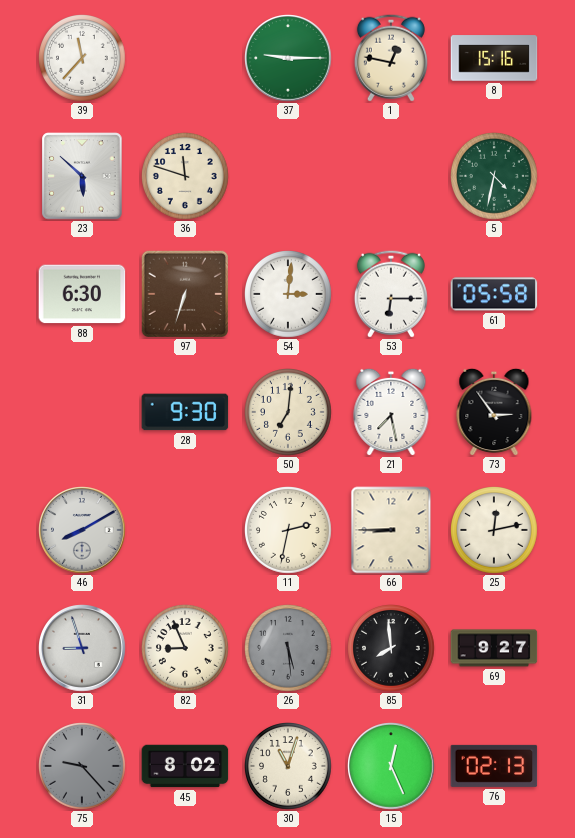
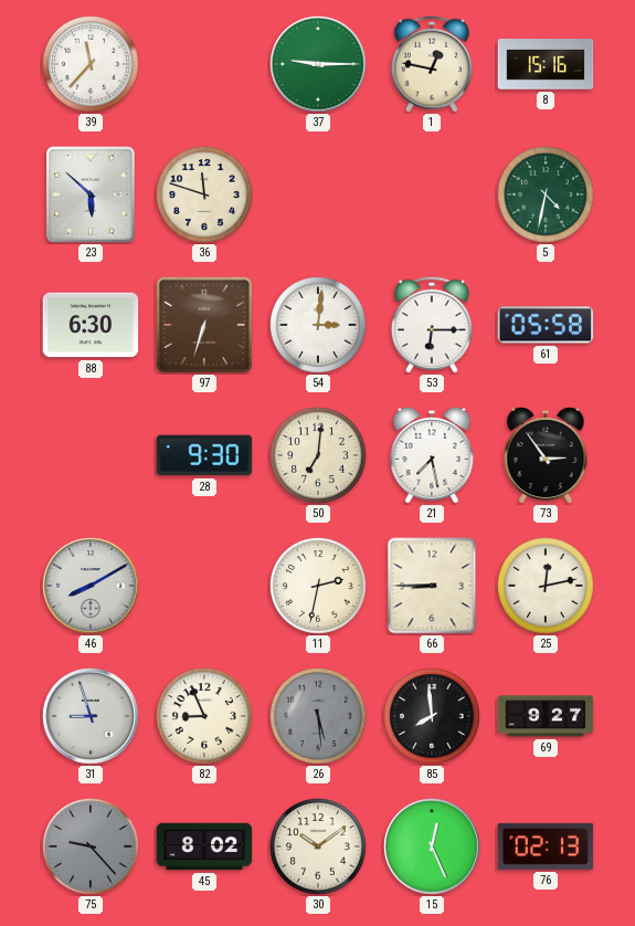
30: 11:03 -> 10:09
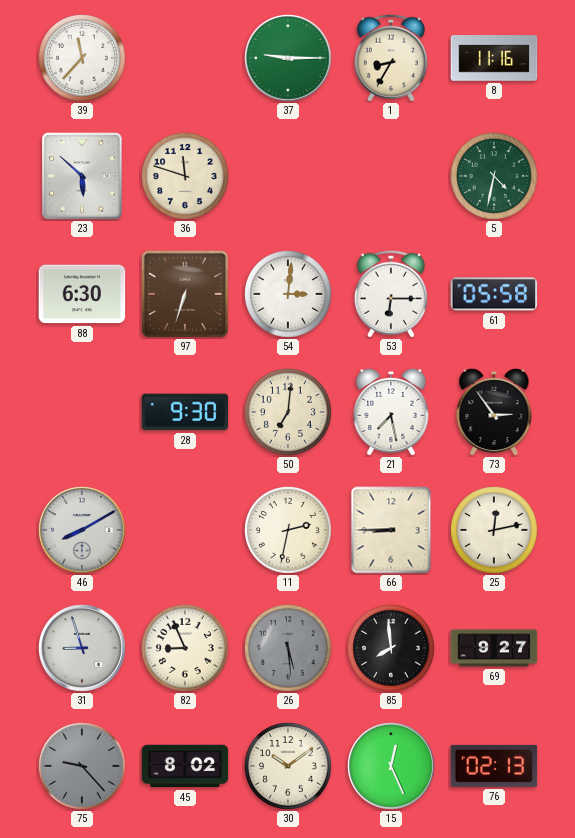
1: 12:47 -> 8:35
8: 15:16 -> 11:16
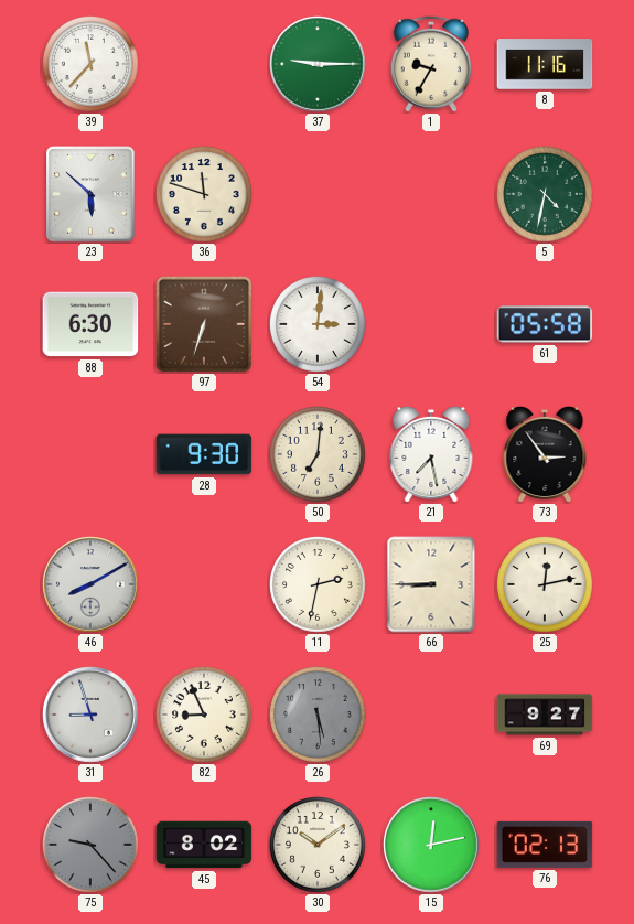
1: 8:35 -> 9:35
53: 6:15 -> none
85: 7:59 -> none
15: 12:26 -> 12:13
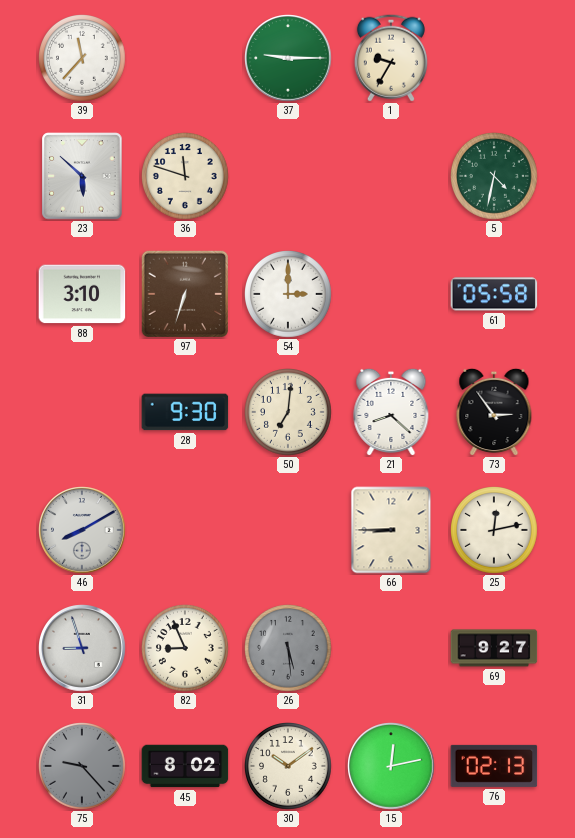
8: 11:16 -> none
88: 6:30 -> 3:10
54: 3:01 -> 3:00
21: 7:28 -> 8:22
11: 2:32 -> none
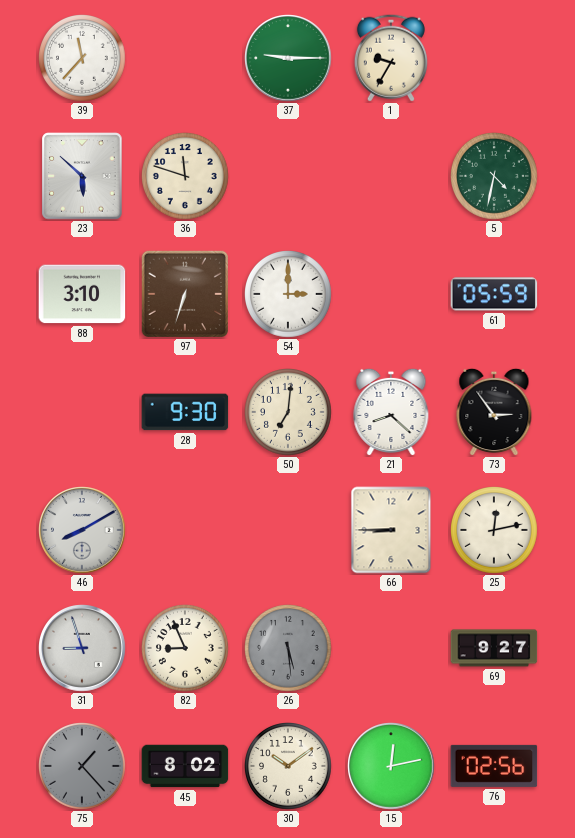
61: 05:58 -> 05:59
75: 9:23 -> 1:23
76: 02:13 -> 02:56
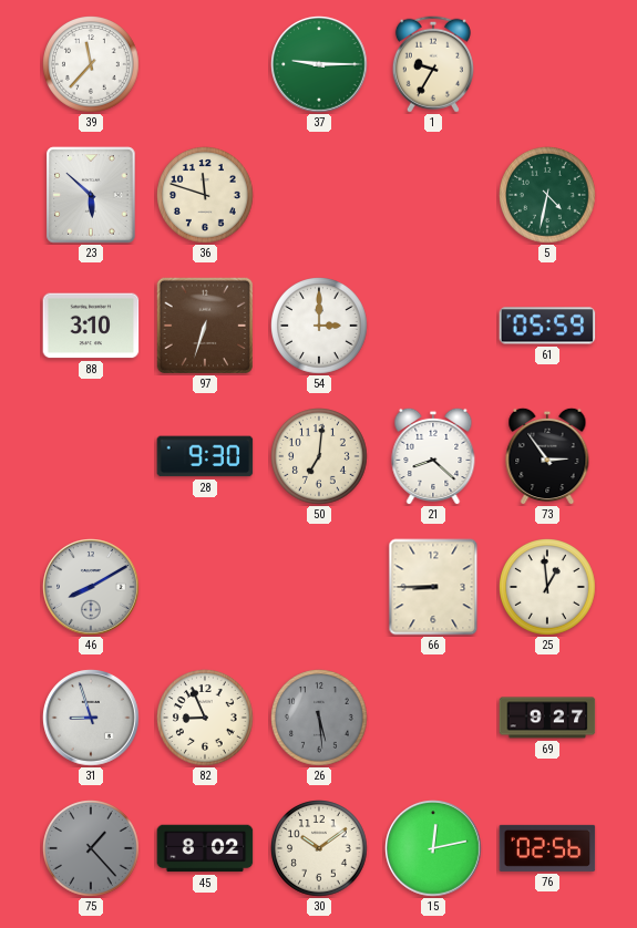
25: 12:13 -> 12:59
